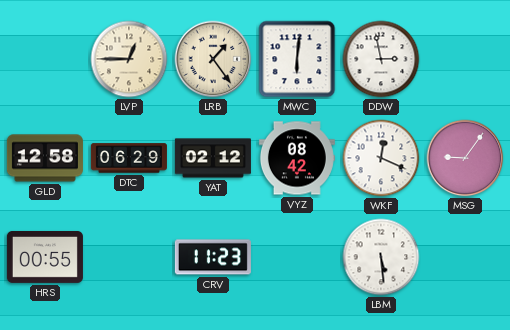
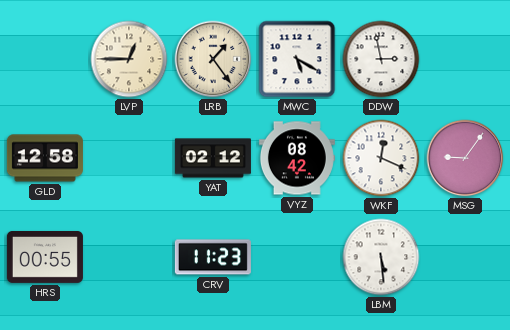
MWC: 6:01 -> 5:20
DTC: 06:29 -> none
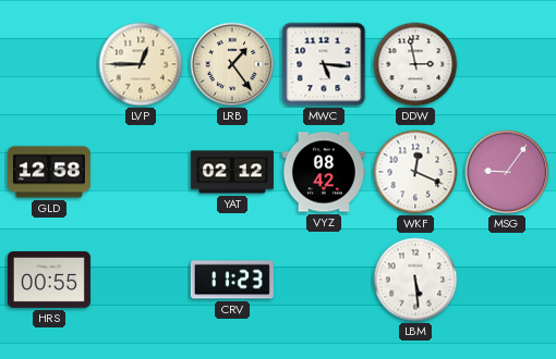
MWC: 5:20 -> 5:16
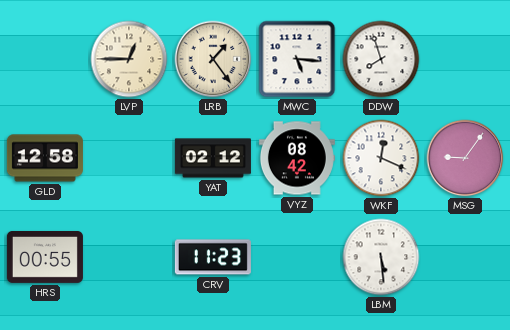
DDW: 2:58 -> 7:57
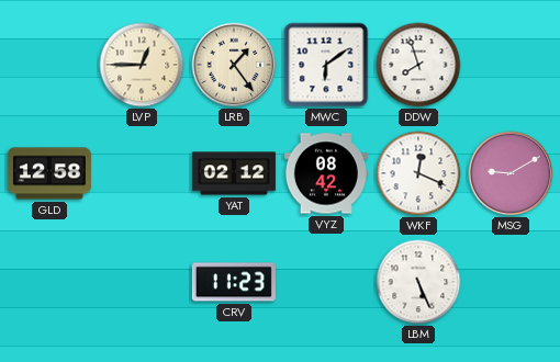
MWC: 5:16 -> 6:09
MSG: 9:06 -> 9:10
HRS: 00:55 -> none
LBM: 5:29 -> 5:26
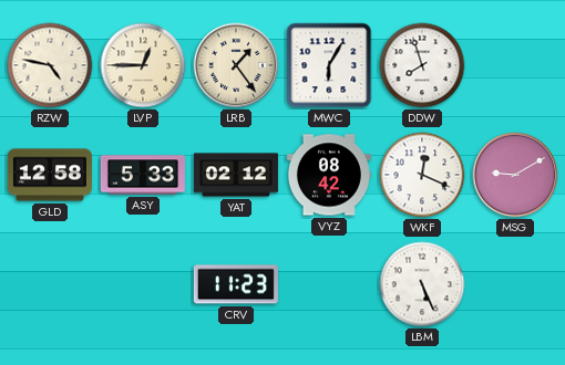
RZW: none -> 4:47
MWC: 6:09 -> 6:05
ASY: none -> 5:33
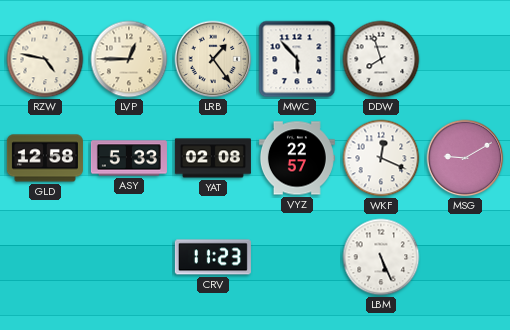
MWC: 6:05 -> 5:53
YAT: 02:12 -> 02:08
VYZ: 08:42 -> 22:57
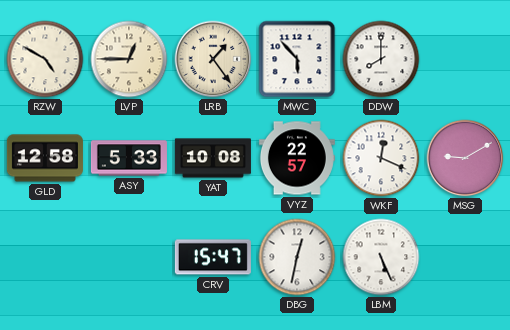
RZW: 4:47 -> 4:50
DDW: 7:57 -> 8:00
YAT: 02:08 -> 10:08
CRV: 11:23 -> 15:47
DBG: none -> 12:32
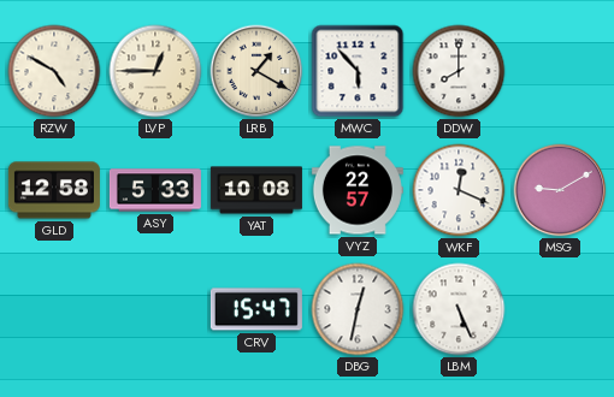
LRB: 1:24 -> 1:20
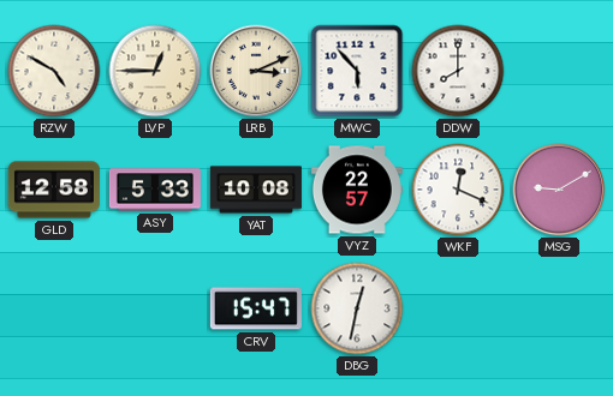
LRB: 1:20 -> 3:11
LBM: 5:26 -> none
